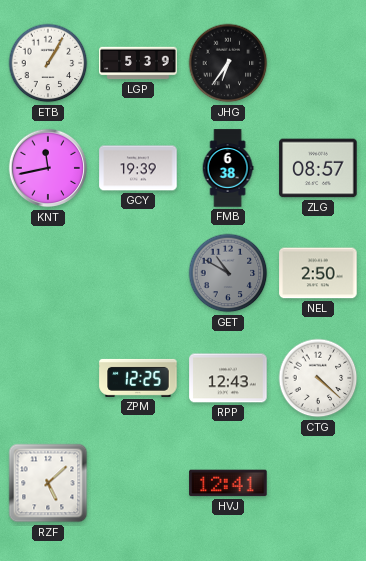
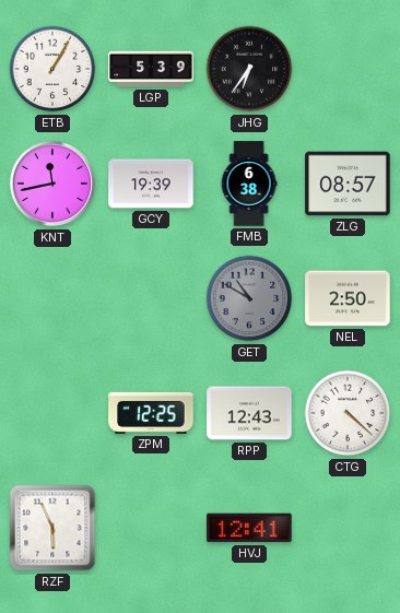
RZF: 5:08 -> 5:56
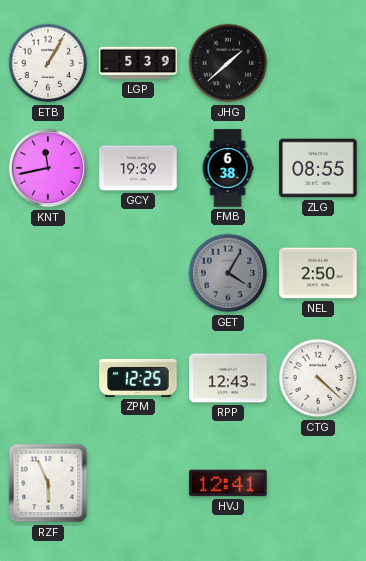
JHG: 6:36 -> 1:38
ZLG: 08:57 -> 08:55
GET: 10:50 -> 4:05
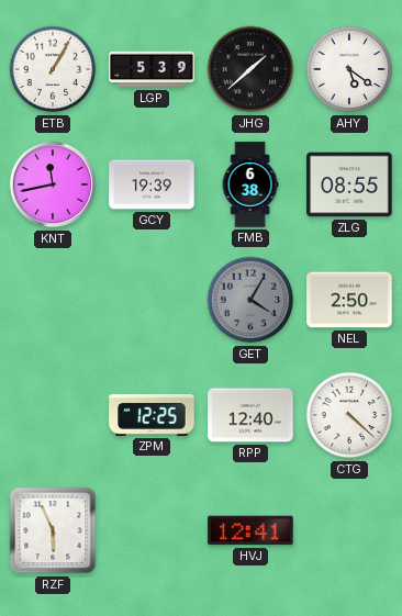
AHY: none -> 5:21
RPP: 12:43 -> 12:40
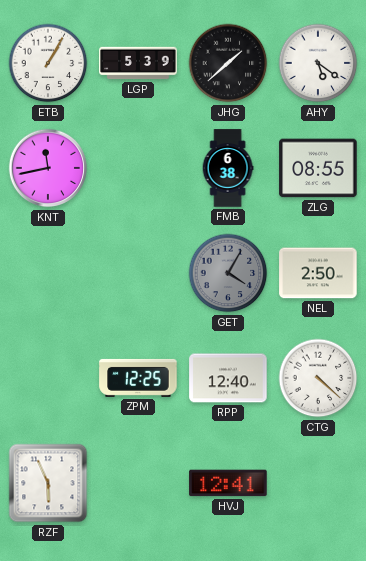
GCY: 19:39 -> none
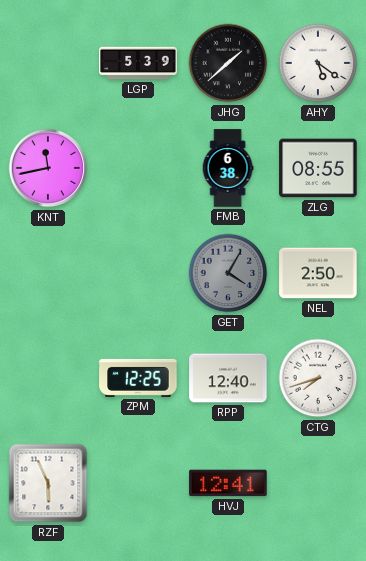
ETB: 1:05 -> none
CTG: 4:22 -> 7:42
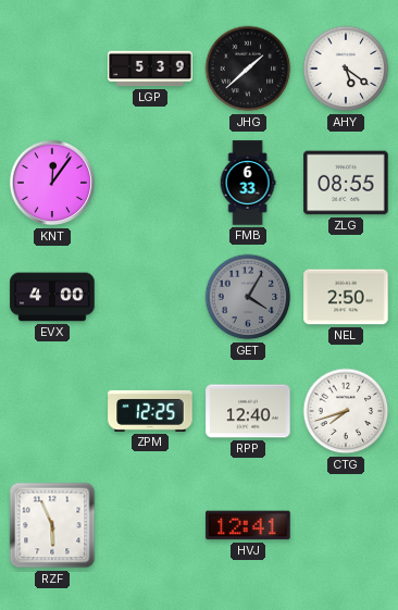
KNT: 11:43 -> 12:06
FMB: 6:38 -> 6:33
EVX: none -> 4:00
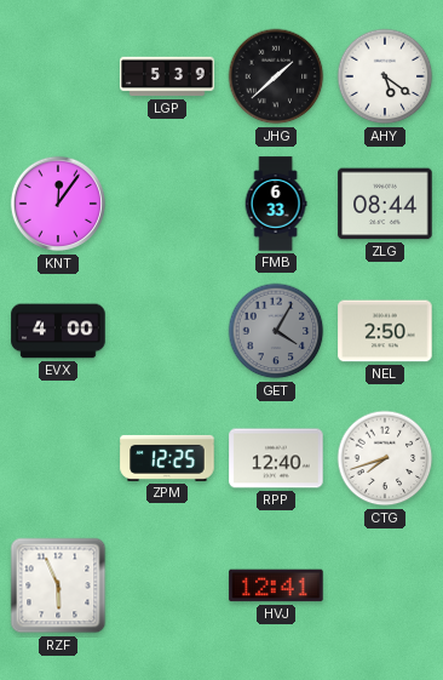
ZLG: 08:55 -> 08:44
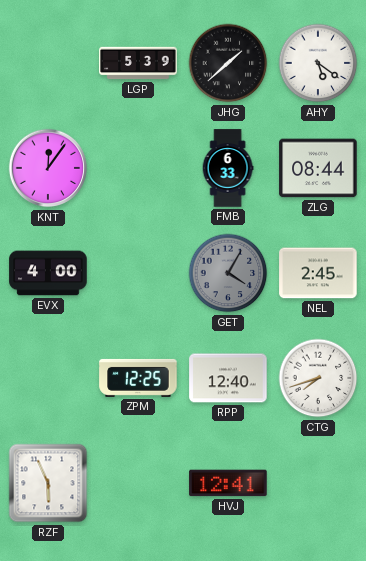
NEL: 2:50 -> 2:45
